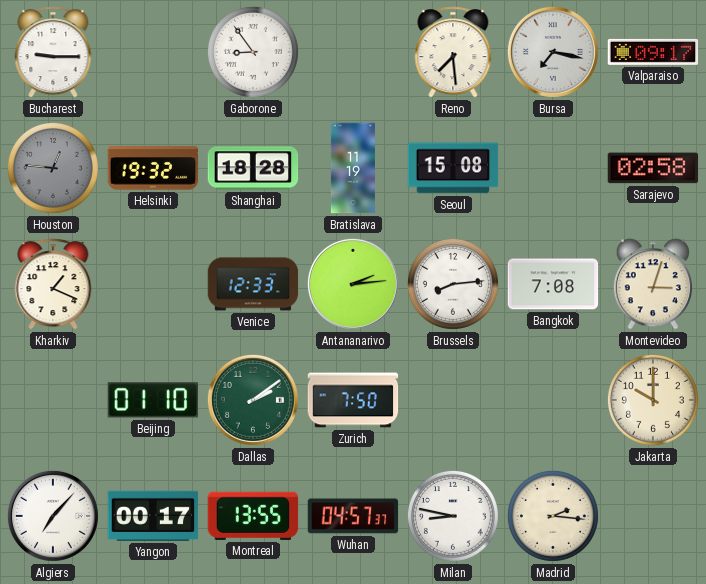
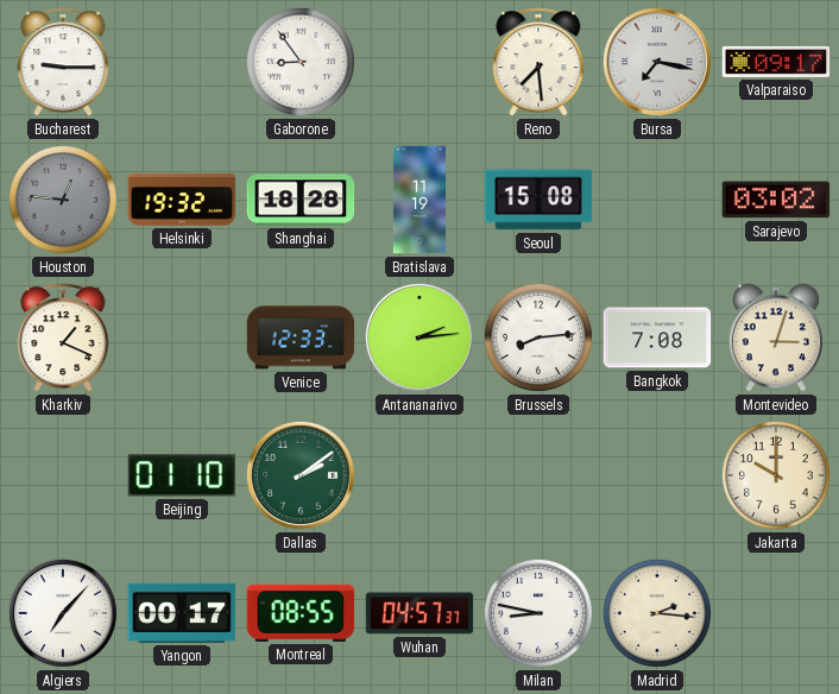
Sarajevo: 02:58 -> 03:02
Zurich: 7:50 -> none
Montreal: 13:55 -> 08:55
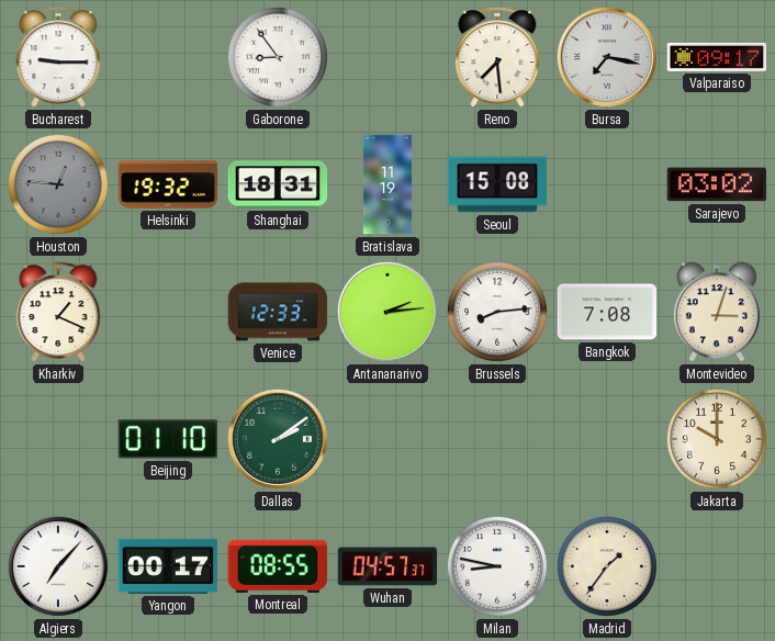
Shanghai: 18:28 -> 18:31
Madrid: 2:16 -> 1:36
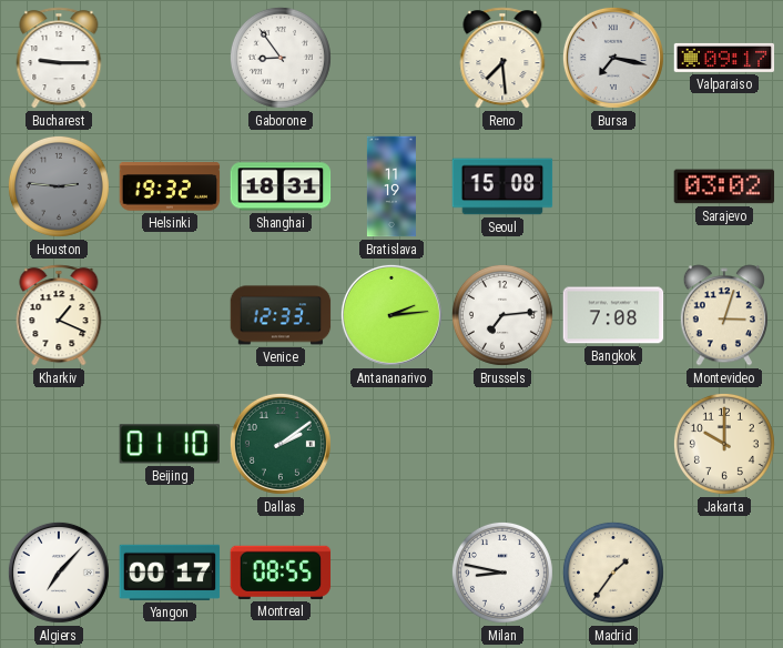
Houston: 12:46 -> 2:46
Brussels: 8:14 -> 7:14
Wuhan: 04:57 -> none
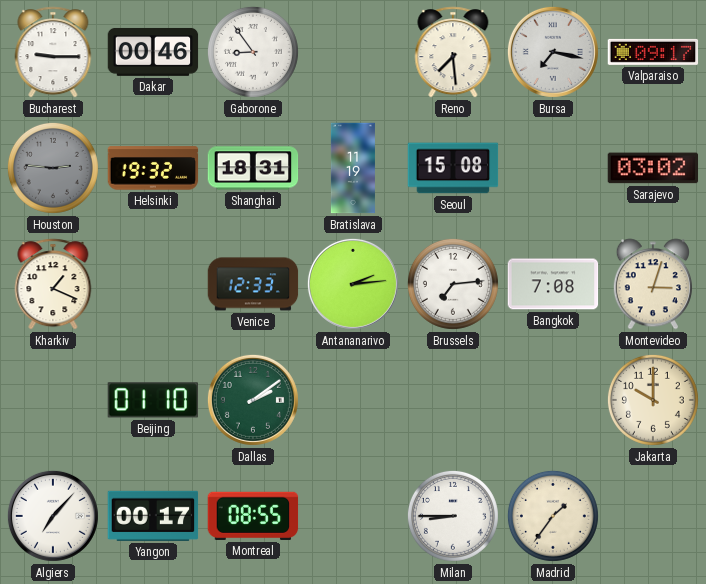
Dakar: none -> 00:46
Milan: 8:47 -> 8:45
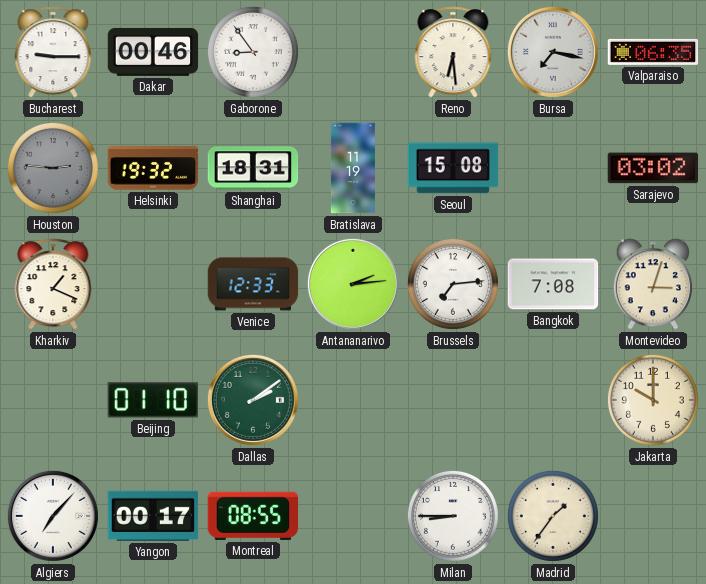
Reno: 7:29 -> 6:29
Valparaiso: 09:17 -> 06:35
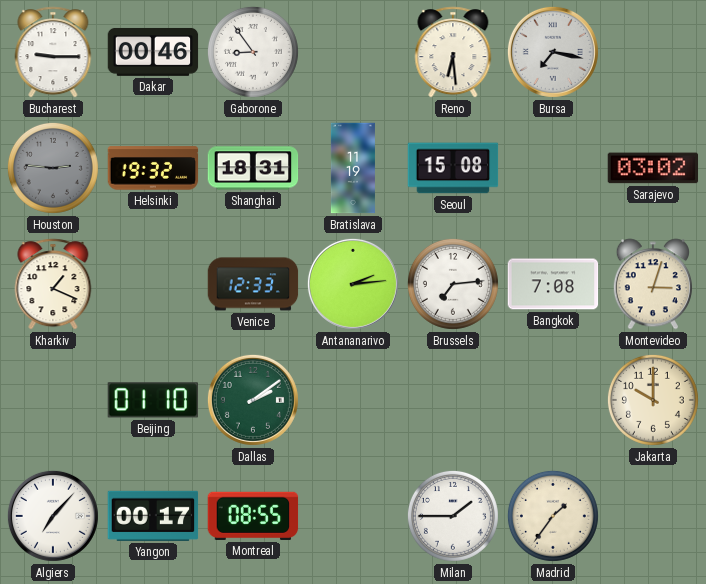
Valparaiso: 06:35 -> none
Milan: 8:45 -> 1:45
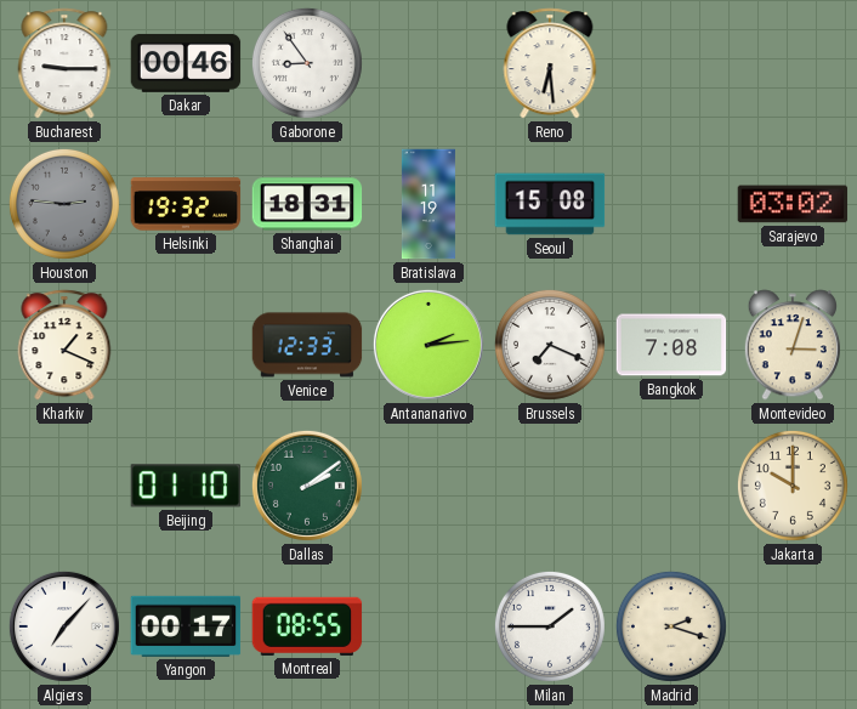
Bursa: 7:17 -> none
Brussels: 7:14 -> 7:19
Madrid: 1:36 -> 2:18
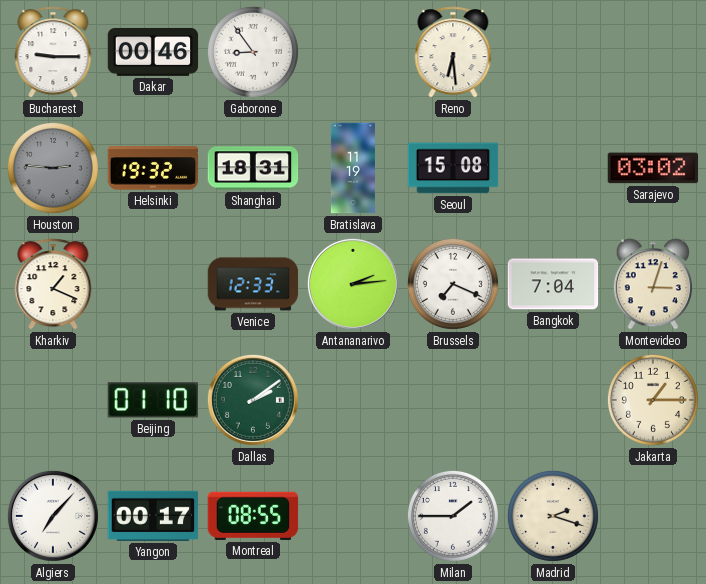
Bangkok: 7:08 -> 7:04
Jakarta: 10:00 -> 1:15
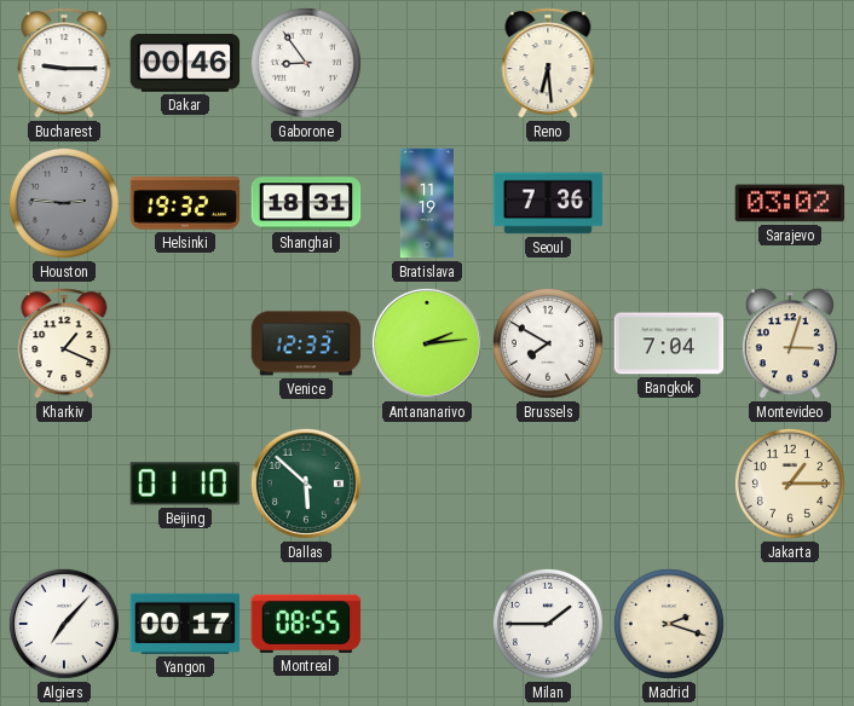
Seoul: 15:08 -> 7:36
Brussels: 7:19 -> 7:50
Dallas: 2:09 -> 5:52
